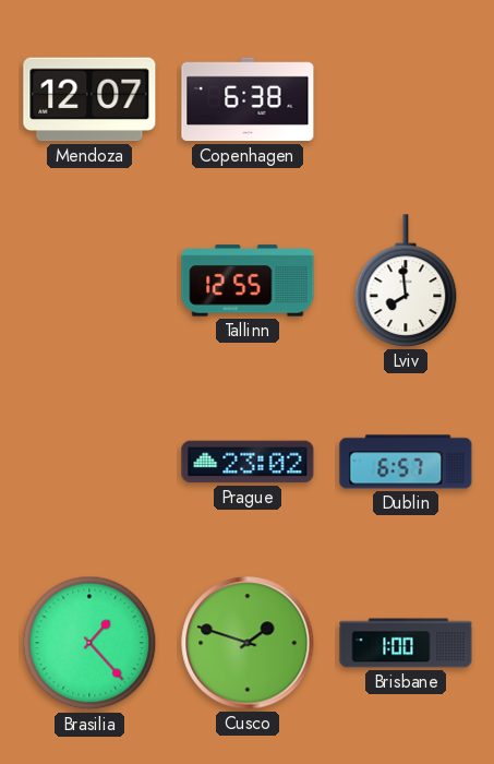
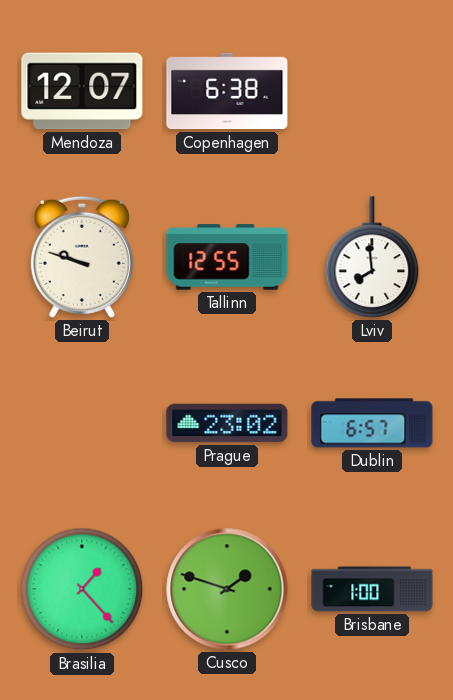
Beirut: none -> 9:48
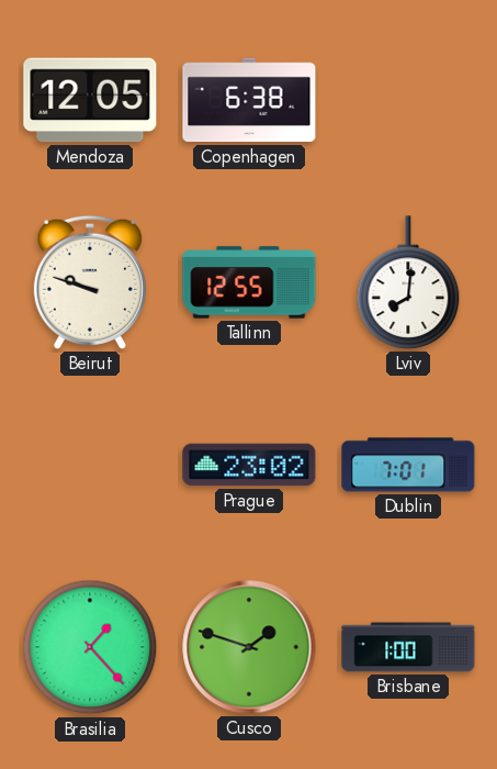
Mendoza: 12:07 -> 12:05
Lviv: 7:59 -> 8:01
Dublin: 6:57 -> 7:01
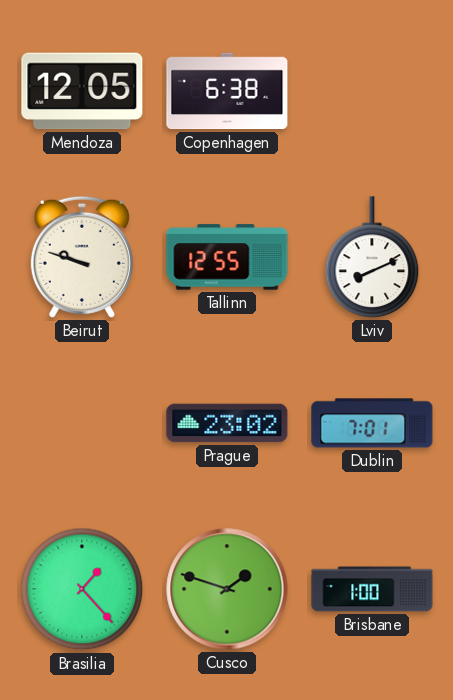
Lviv: 8:01 -> 8:11
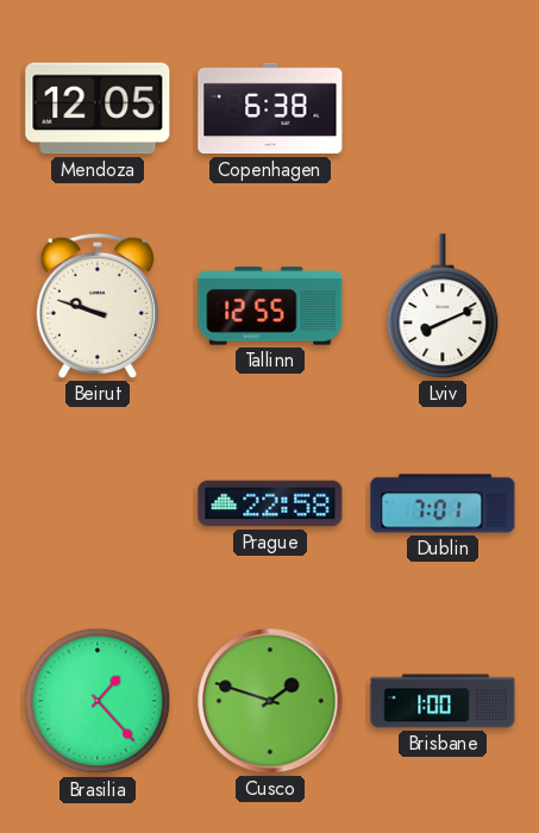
Prague: 23:02 -> 22:58
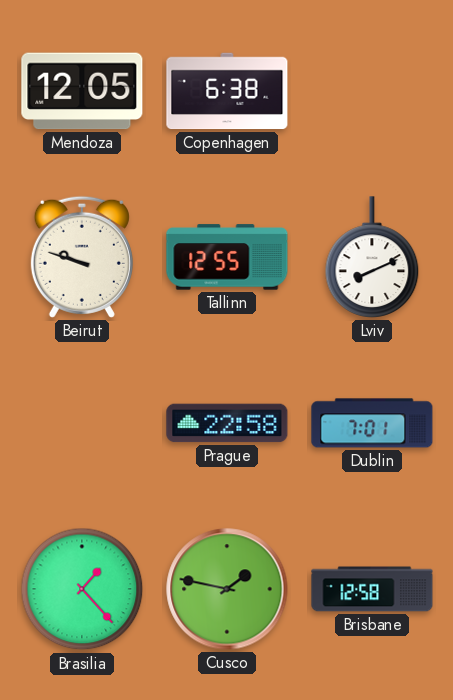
Cusco: 1:48 -> 1:47
Brisbane: 1:00 -> 12:58
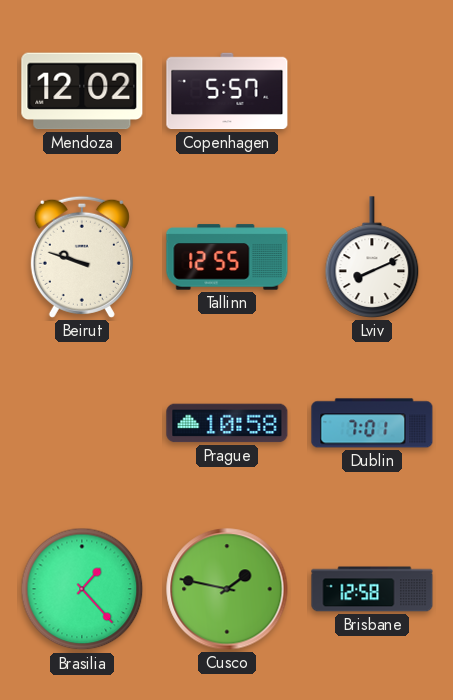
Mendoza: 12:05 -> 12:02
Copenhagen: 6:38 -> 5:57
Prague: 22:58 -> 10:58
